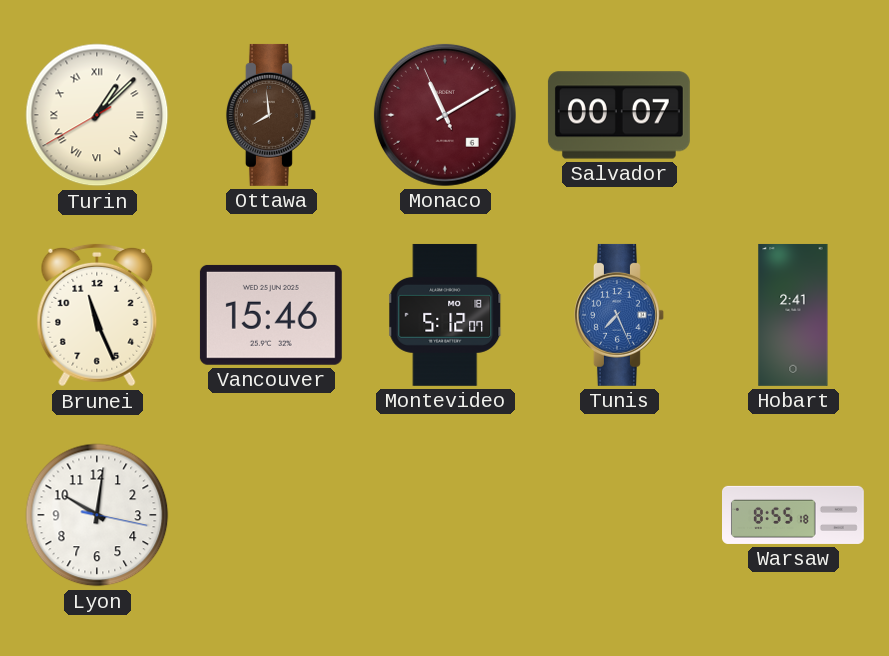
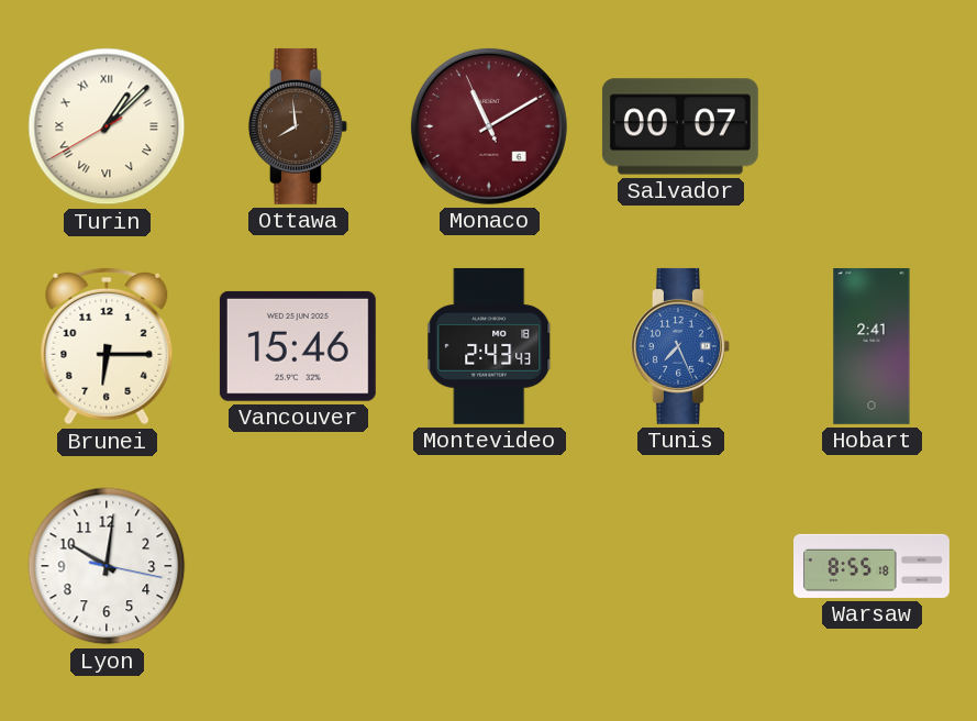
Brunei: 11:26 -> 6:15
Montevideo: 5:12 -> 2:43
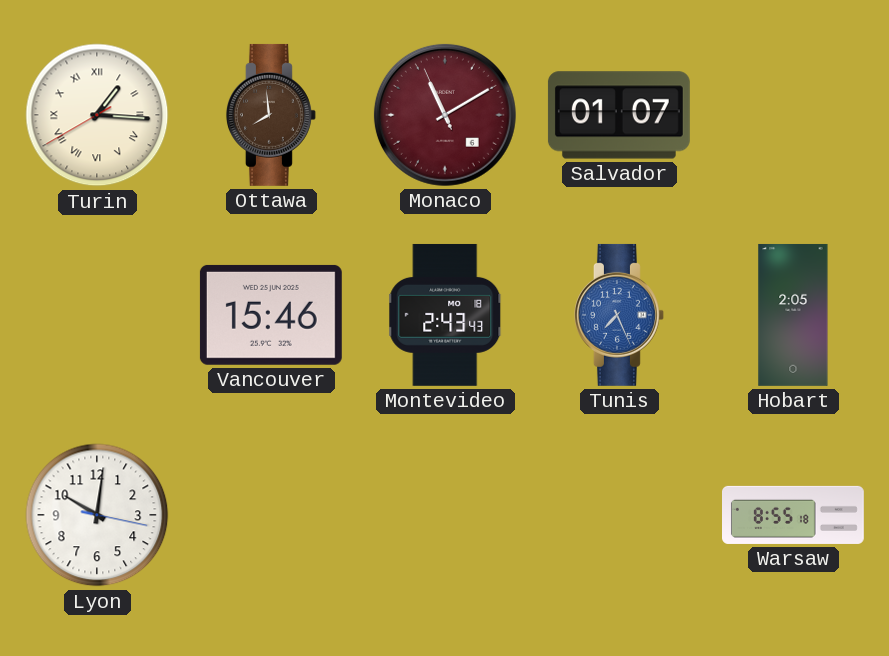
Turin: 1:07 -> 1:15
Salvador: 00:07 -> 01:07
Brunei: 6:15 -> none
Hobart: 2:41 -> 2:05
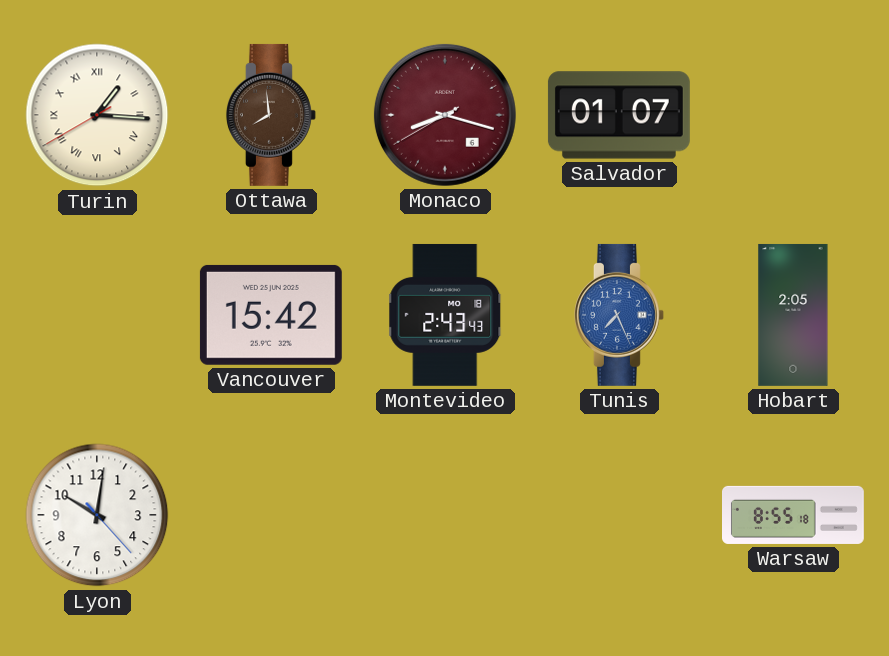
Monaco: 11:09 -> 8:17
Vancouver: 15:46 -> 15:42
Lyon: 10:01:17 -> 10:01:23
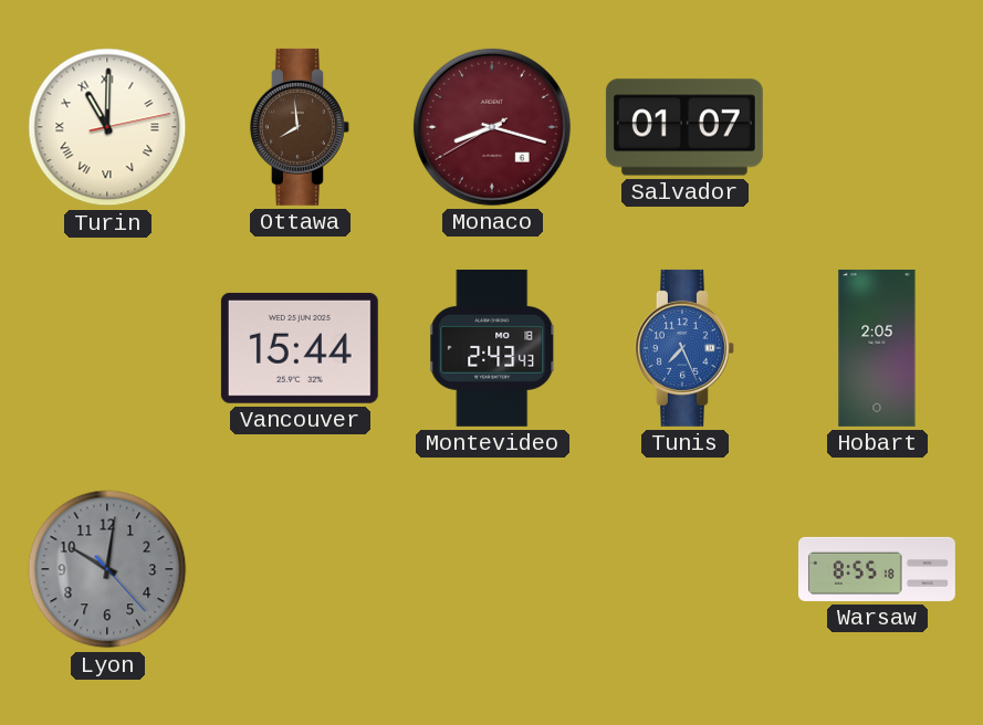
Turin: 1:15 -> 11:00
Vancouver: 15:42 -> 15:44
Lyon dial: white -> grey
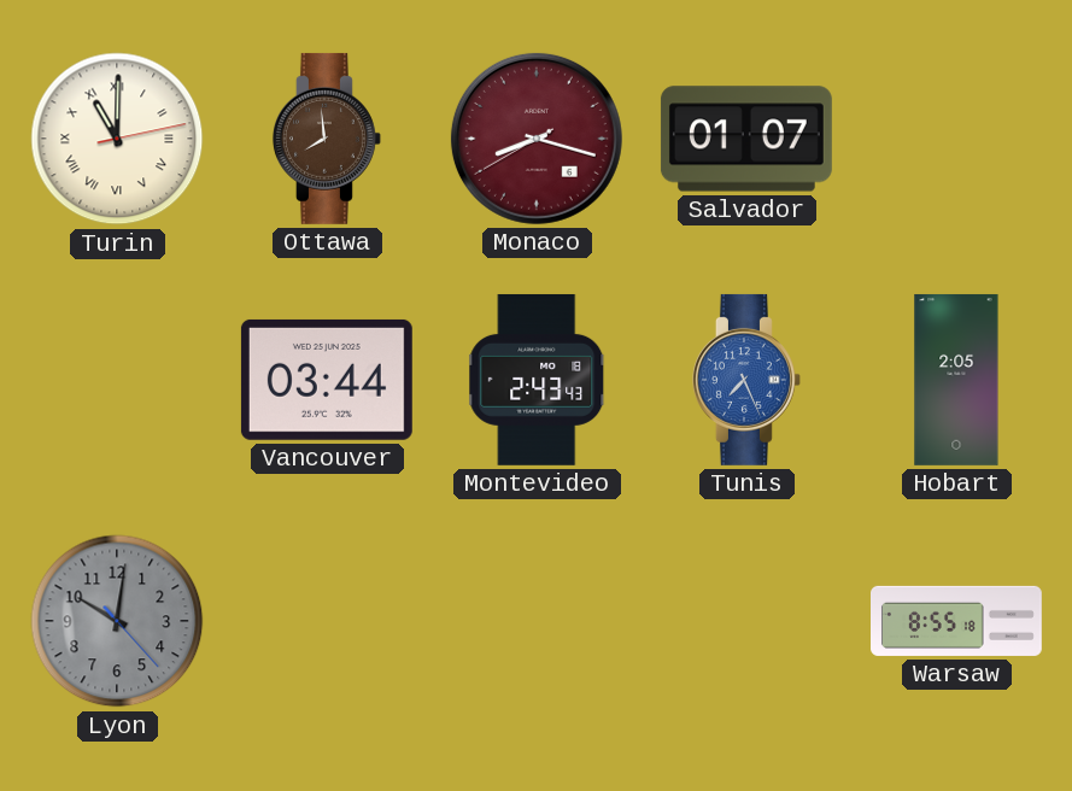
Vancouver: 15:44 -> 03:44
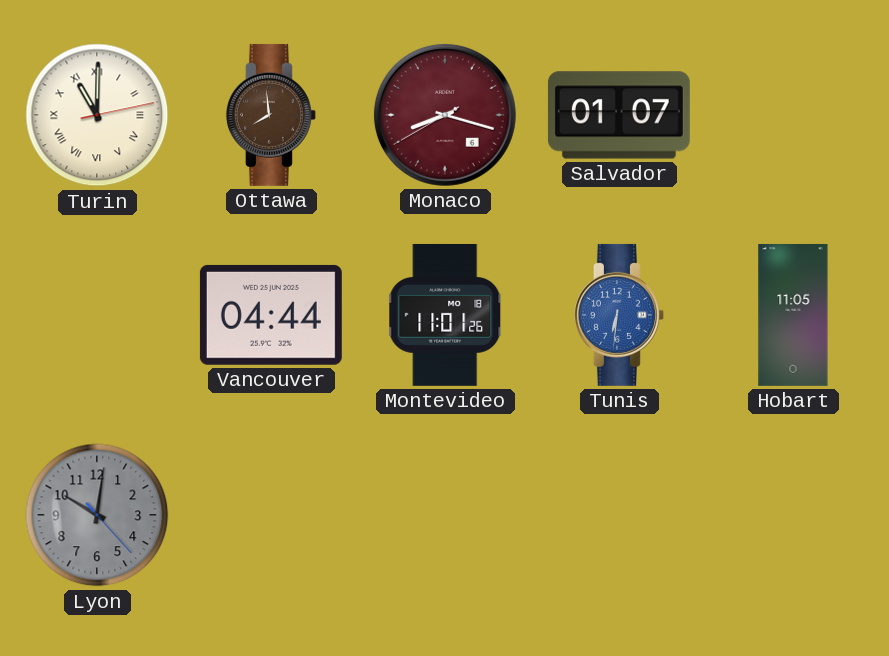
Vancouver: 03:44 -> 04:44
Montevideo: 2:43 -> 11:01
Tunis: 7:26 -> 6:31
Hobart: 2:05 -> 11:05
Warsaw: 8:55 -> none
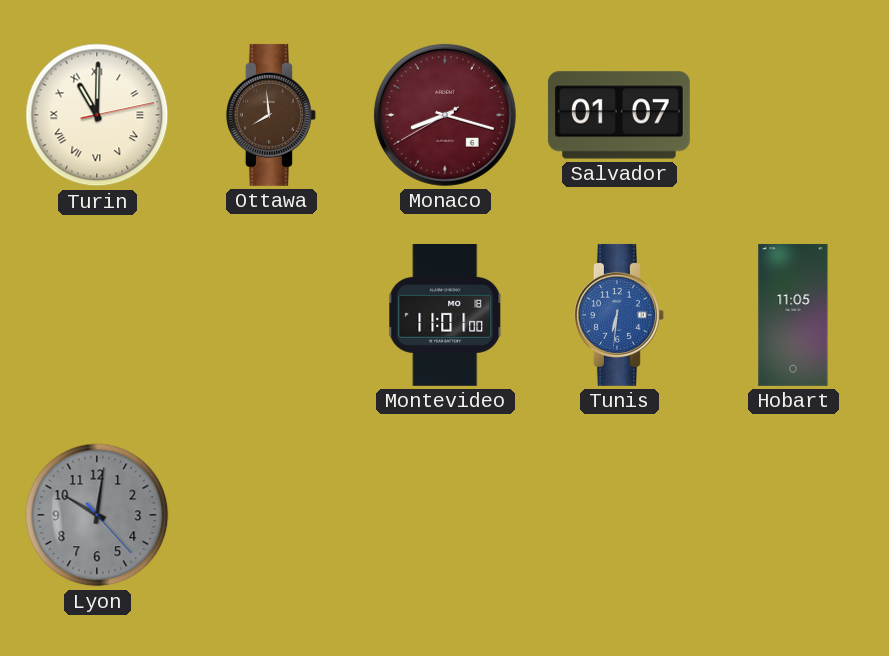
Vancouver: 04:44 -> none
Montevideo: 11:01:26 -> 11:01:00
